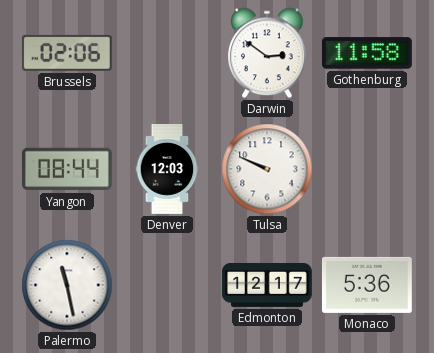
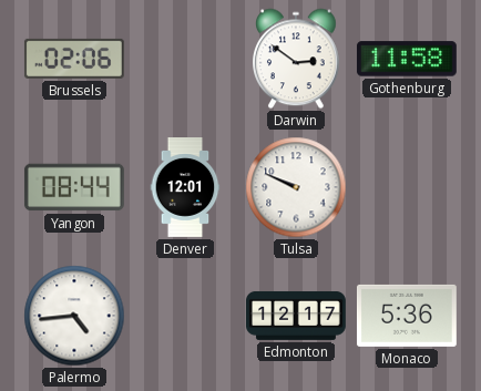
Denver: 12:03 -> 12:01
Palermo: 11:28 -> 4:44
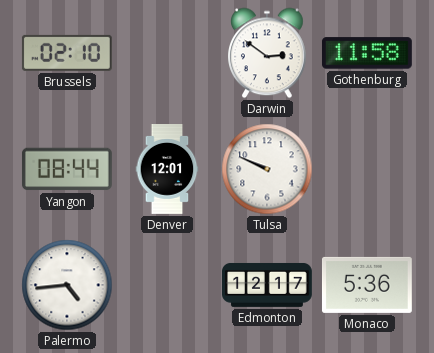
Brussels: 02:06 -> 02:10
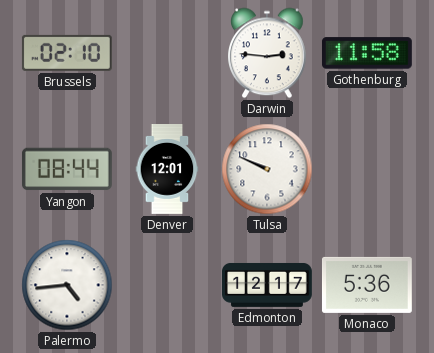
Darwin: 2:51 -> 2:46
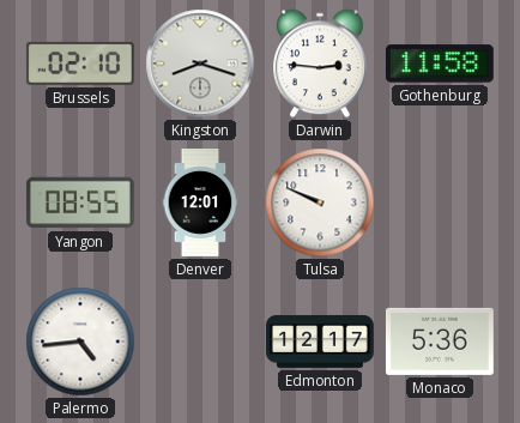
Kingston: none -> 8:18
Yangon: 08:44 -> 08:55
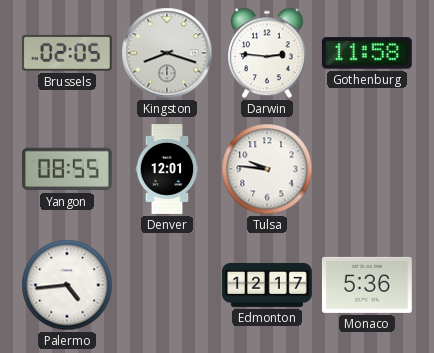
Brussels: 02:10 -> 02:05
Tulsa: 9:49 -> 9:46
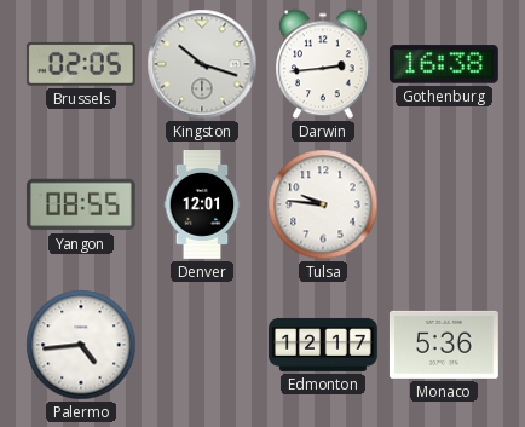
Kingston: 8:18 -> 10:18
Darwin: 2:46 -> 2:44
Gothenburg: 11:58 -> 16:38
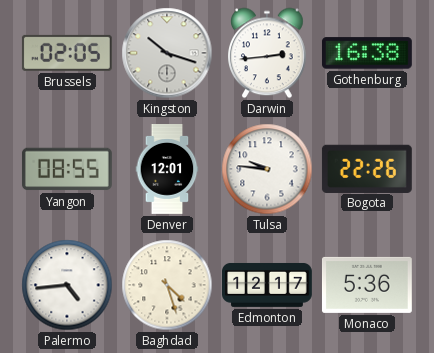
Bogota: none -> 22:26
Baghdad: none -> 4:27
